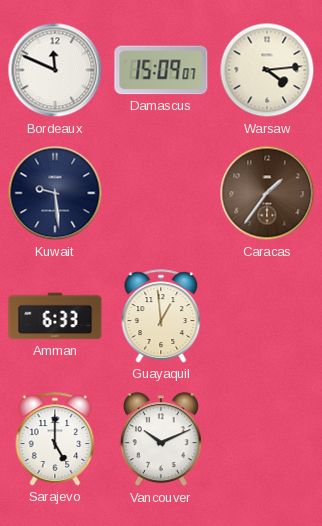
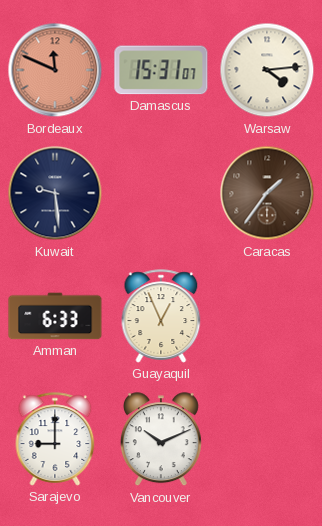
Bordeaux dial: white -> salmon
Damascus: 15:09 -> 15:31
Guayaquil: 12:59 -> 12:56
Sarajevo: 5:00 -> 9:00
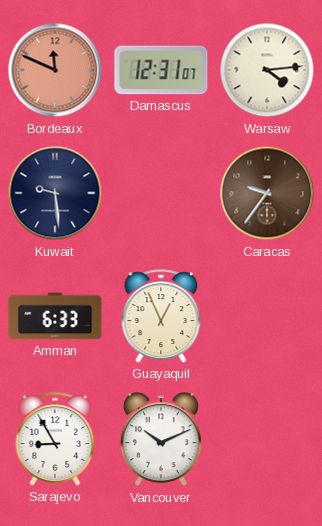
Damascus: 15:31 -> 12:31
Caracas: 1:36 -> 9:36
Sarajevo: 9:00 -> 8:55
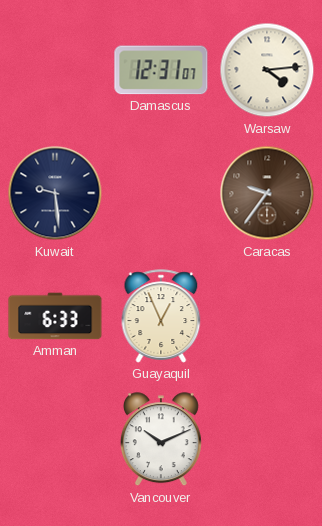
Bordeaux: 11:49 -> none
Sarajevo: 8:55 -> none
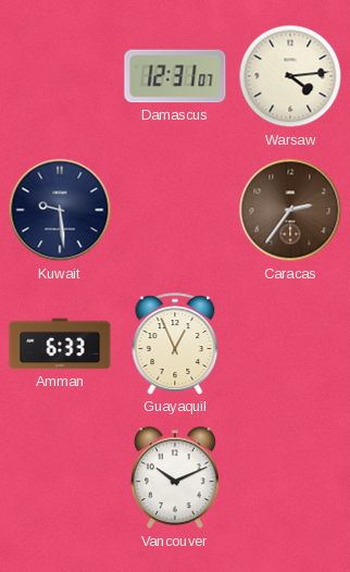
Caracas: 9:36 -> 2:36
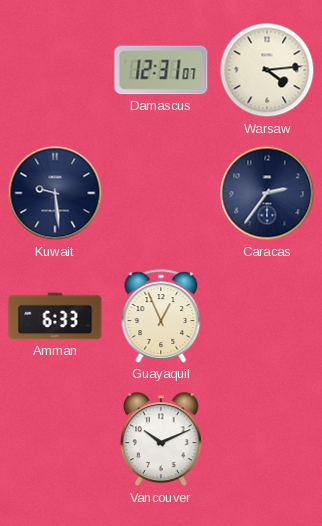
Caracas dial: brown -> navy
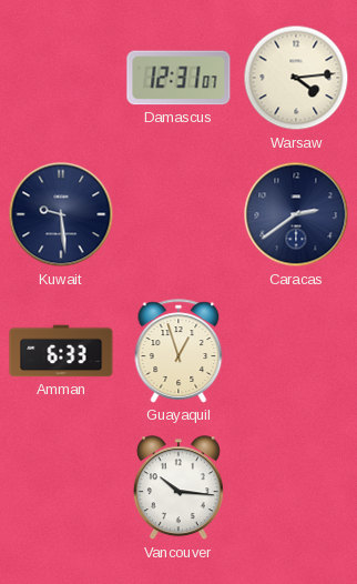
Caracas: 2:36 -> 2:39
Guayaquil: 12:56 -> 12:57
Vancouver: 10:11 -> 10:16
